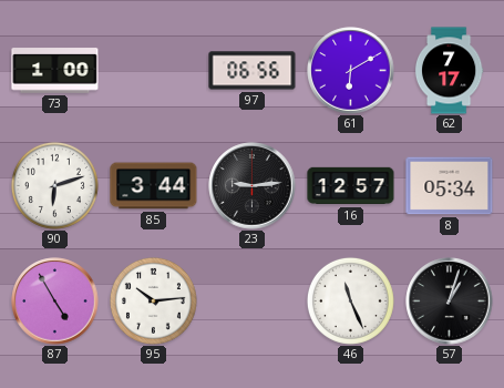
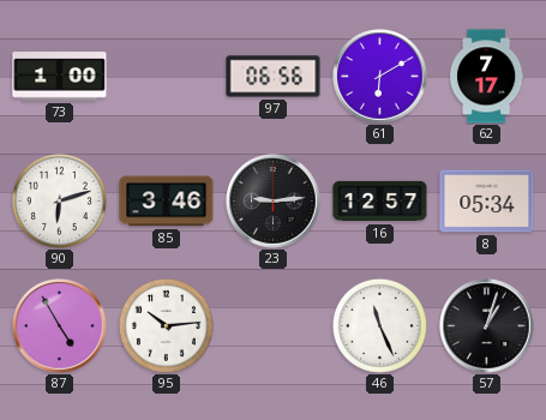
85: 3:44 -> 3:46
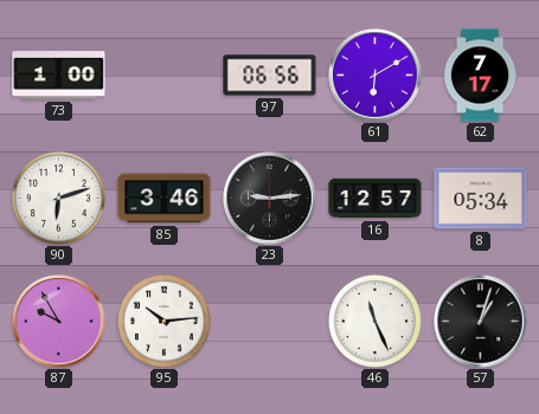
87: 4:55 -> 9:55
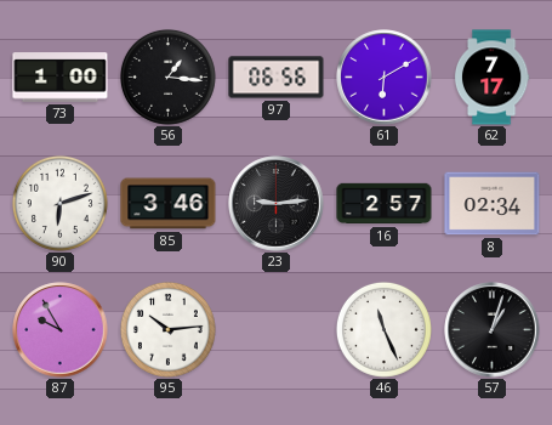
56: none -> 1:16
16: 12:57 -> 2:57
8: 05:34 -> 02:34
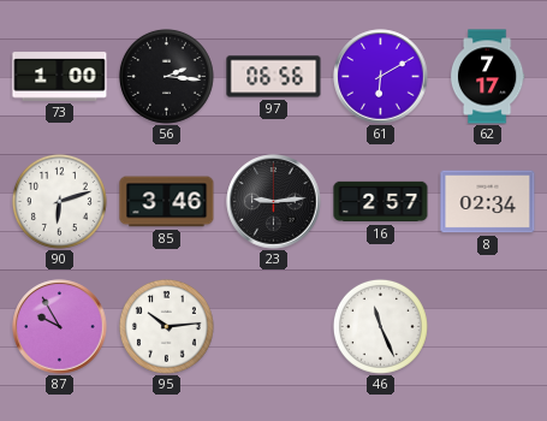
56: 1:16 -> 2:16
57: 1:03 -> none
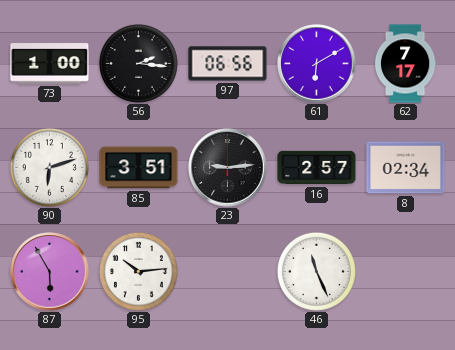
85: 3:46 -> 3:51
87: 9:55 -> 5:55
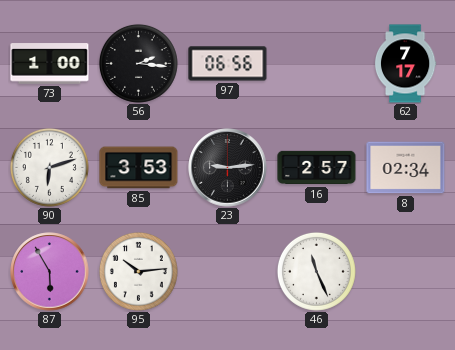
61: 6:10 -> none
85: 3:51 -> 3:53
